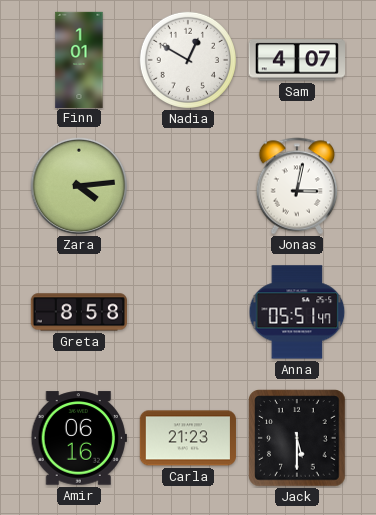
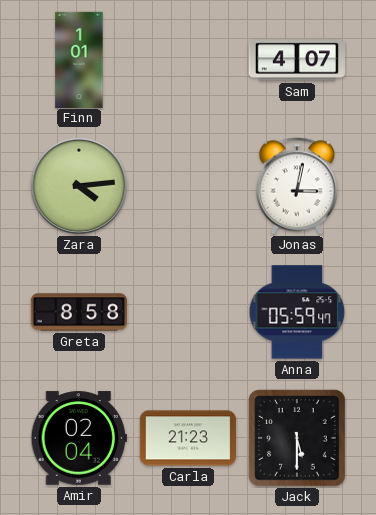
Nadia: 12:50 -> none
Anna: 05:51 -> 05:59
Amir: 06:16 -> 02:04
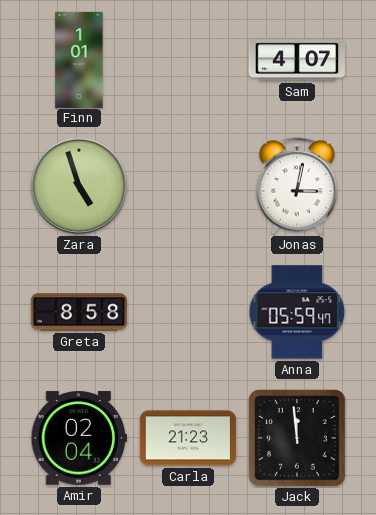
Zara: 4:14 -> 4:57
Jack: 5:30 -> 11:59
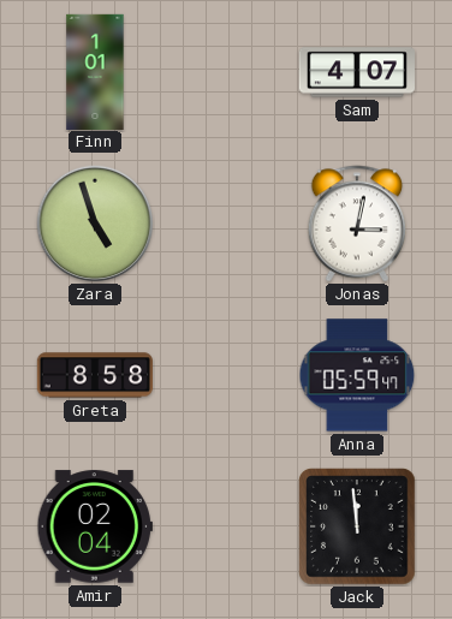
Carla: 21:23 -> none
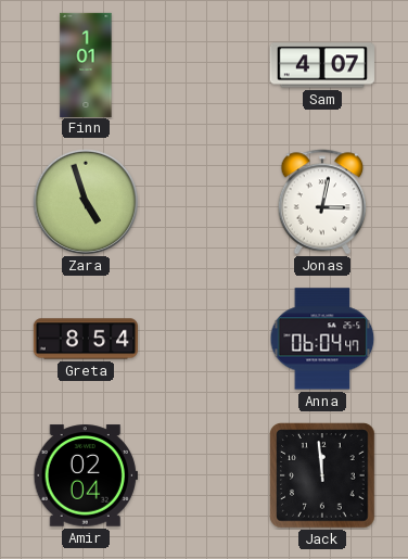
Greta: 8:58 -> 8:54
Anna: 05:59 -> 06:04
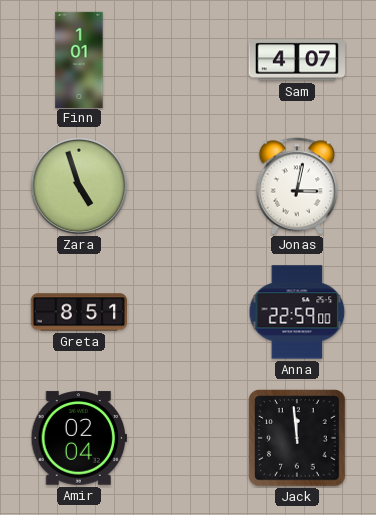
Greta: 8:54 -> 8:51
Anna: 06:04 -> 22:59
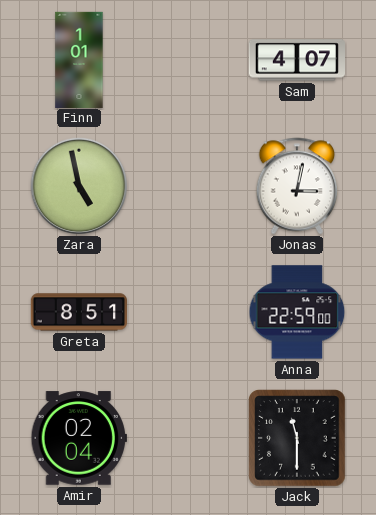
Zara: 4:57 -> 4:58
Jack: 11:59 -> 11:30
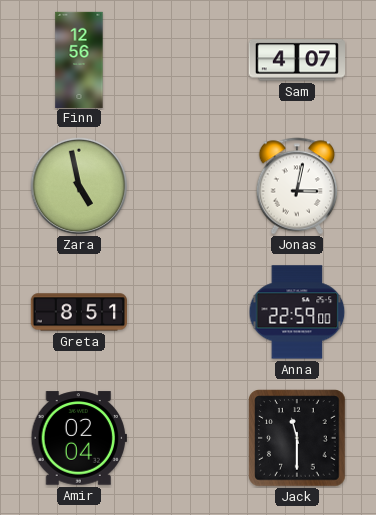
Finn: 1:01 -> 12:56
